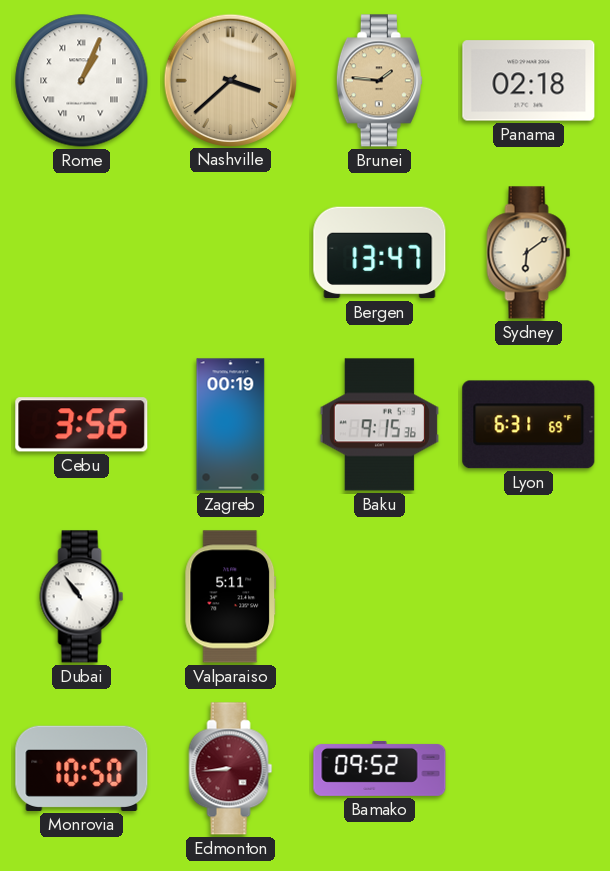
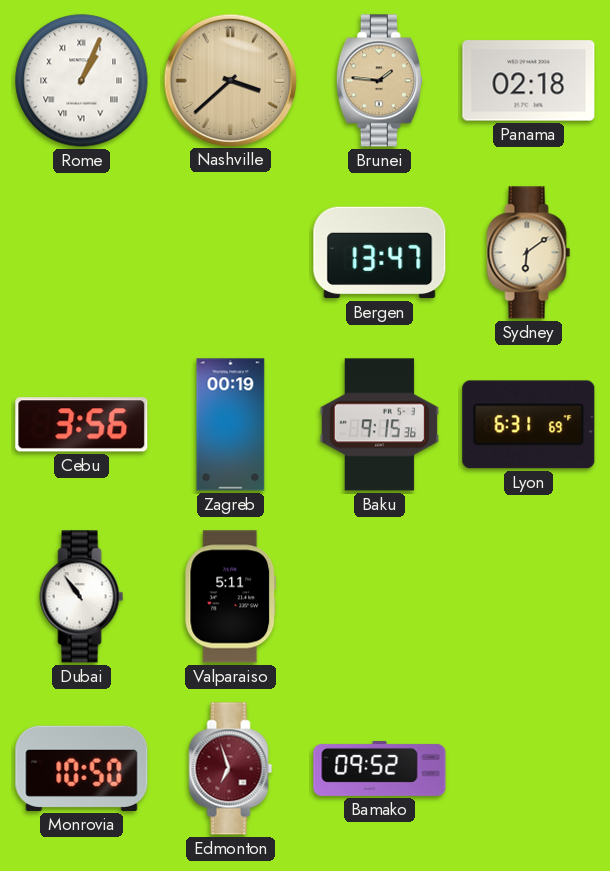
Edmonton: 8:44 -> 6:57
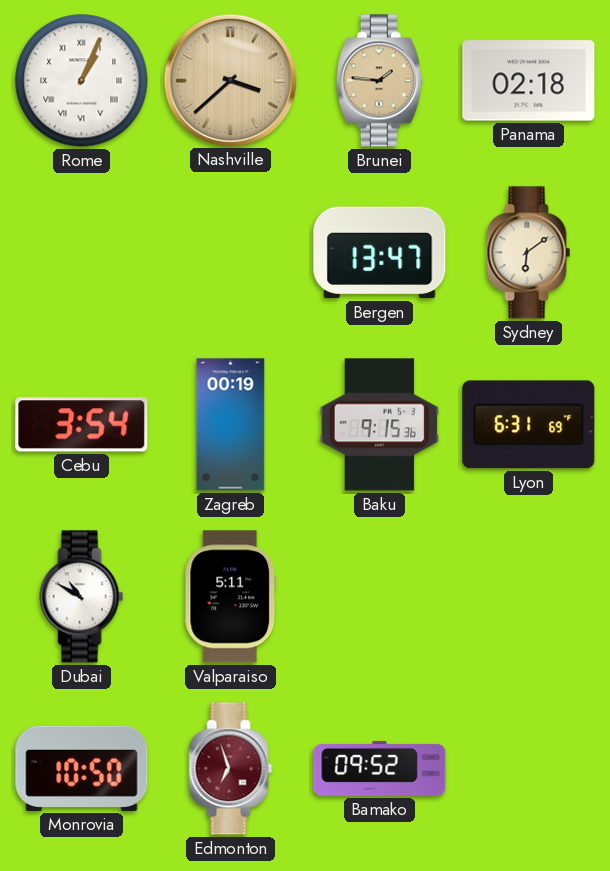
Cebu: 3:56 -> 3:54
Dubai: 10:54 -> 10:50
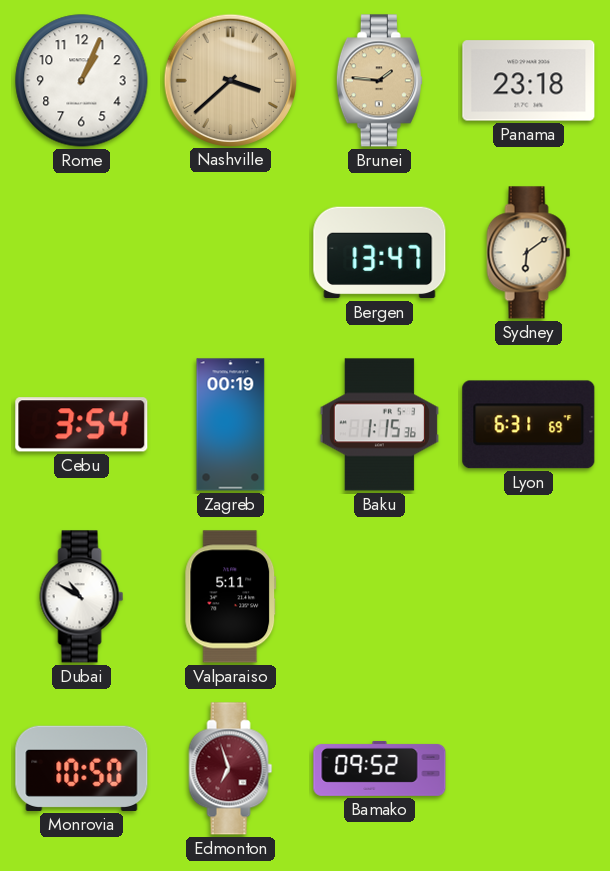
Rome numerals: Roman -> Arabic
Panama: 02:18 -> 23:18
Baku: 9:15 -> 1:15
